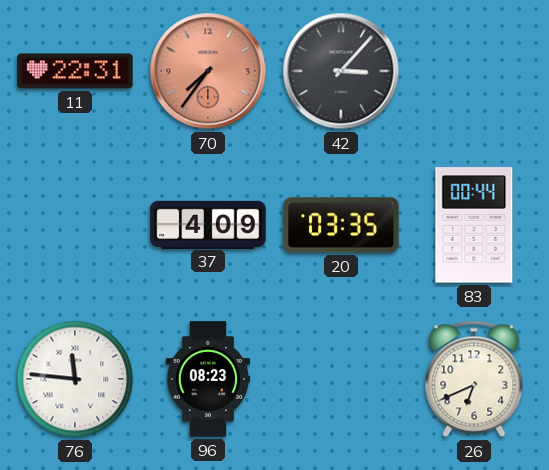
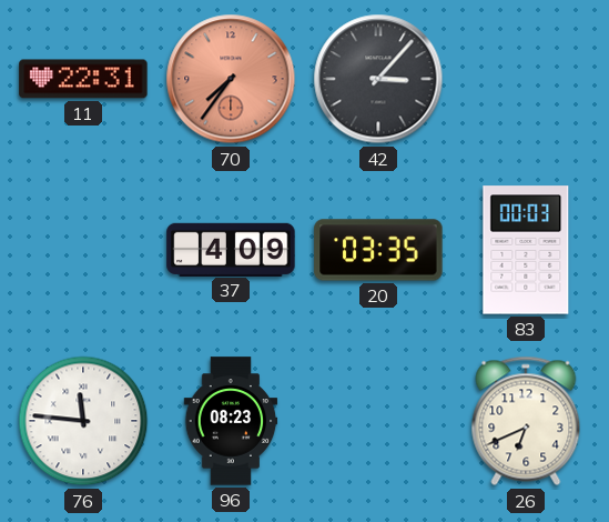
83: 00:44 -> 00:03
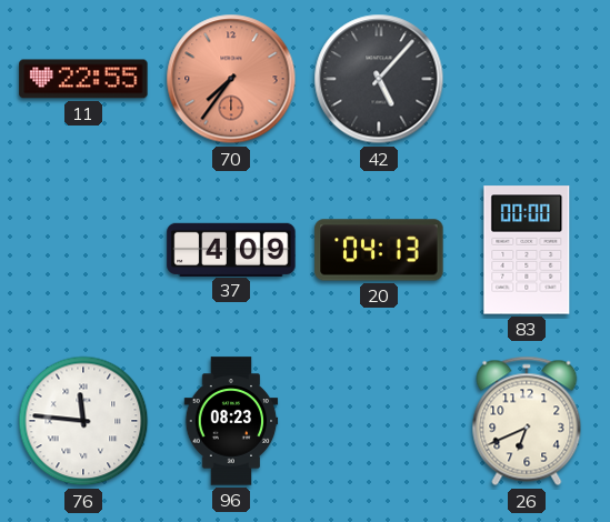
11: 22:31 -> 22:55
42: 3:07 -> 5:07
20: 03:35 -> 04:13
83: 00:03 -> 00:00
